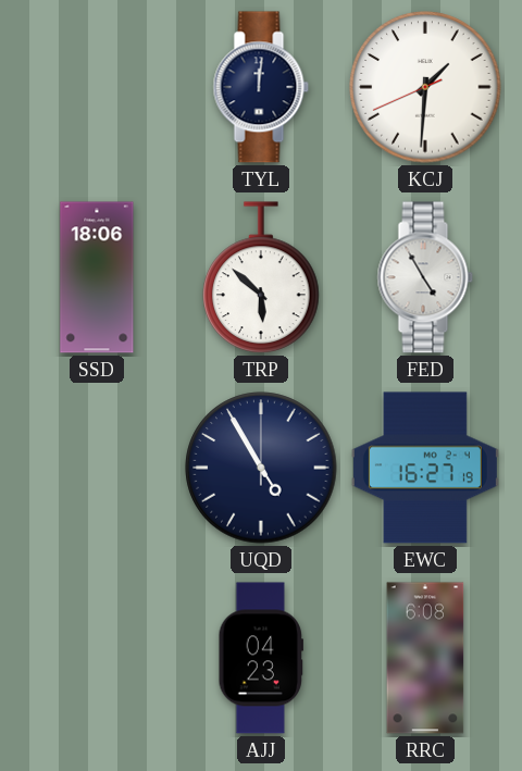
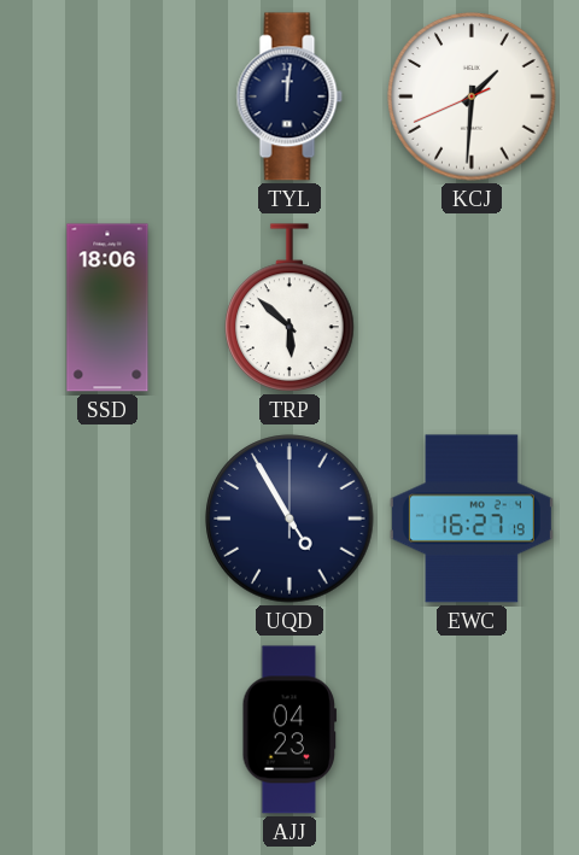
FED: 4:55 -> none
RRC: 6:08 -> none
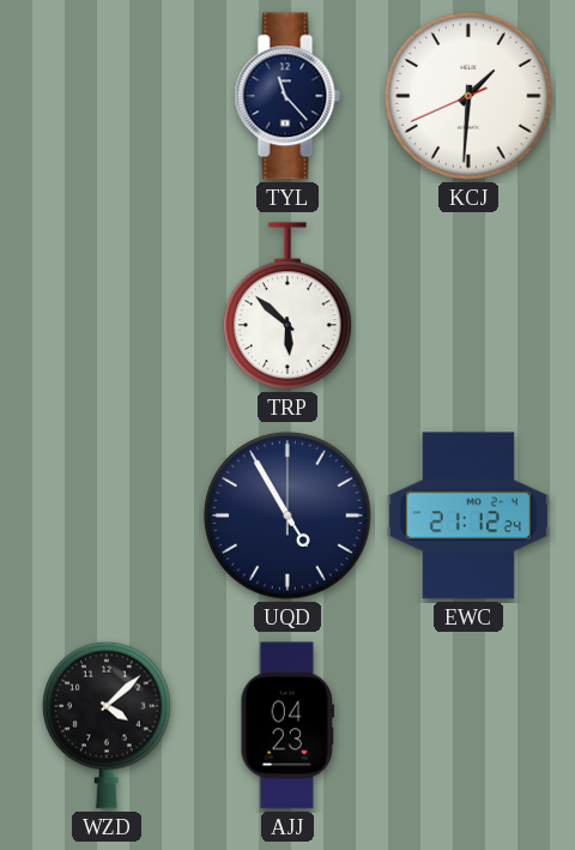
TYL: 12:01 -> 11:23
SSD: 18:06 -> none
EWC: 16:27 -> 21:12
WZD: none -> 4:08
